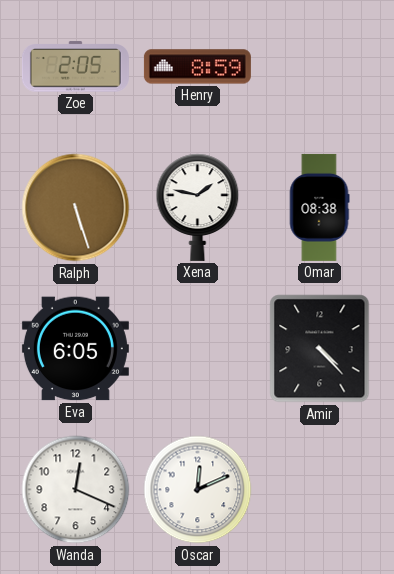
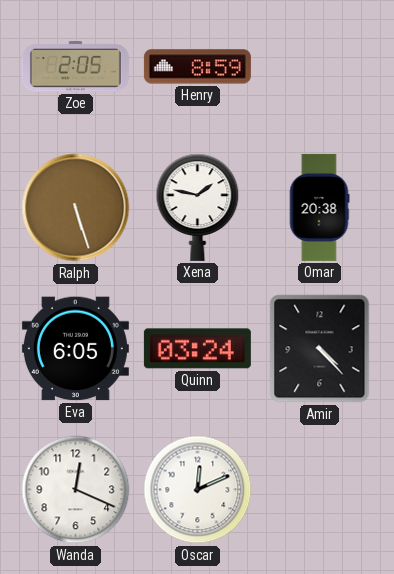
Omar: 08:38 -> 20:38
Quinn: none -> 03:24
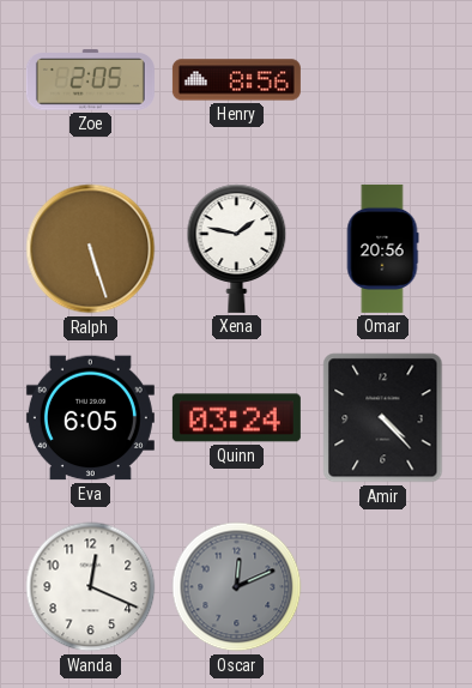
Henry: 8:59 -> 8:56
Omar: 20:38 -> 20:56
Oscar dial: white -> grey
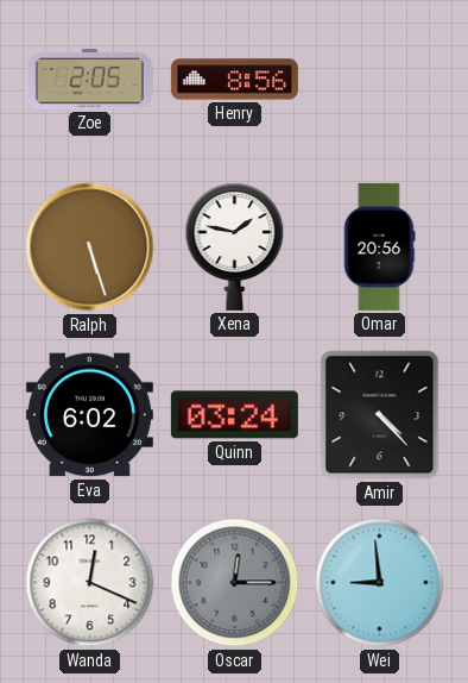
Eva: 6:05 -> 6:02
Oscar: 12:11 -> 12:15
Wei: none -> 8:59
